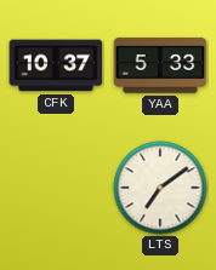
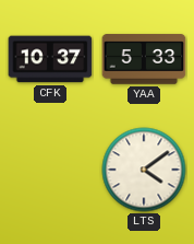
LTS: 7:09 -> 4:09
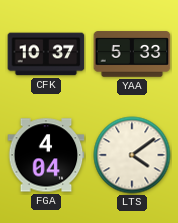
FGA: none -> 4:04
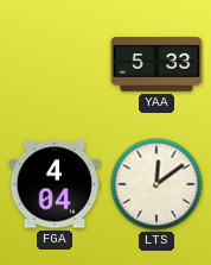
CFK: 10:37 -> none
LTS: 4:09 -> 12:09
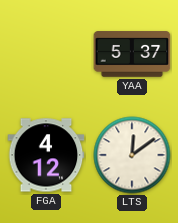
YAA: 5:33 -> 5:37
FGA: 4:04 -> 4:12
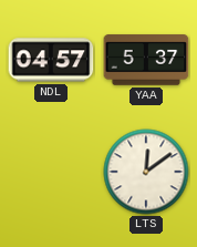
NDL: none -> 04:57
FGA: 4:12 -> none
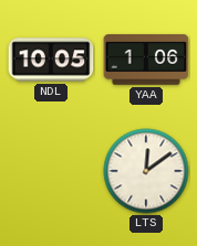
NDL: 04:57 -> 10:05
YAA: 5:37 -> 1:06
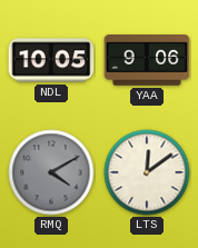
YAA: 1:06 -> 9:06
RMQ: none -> 4:10
